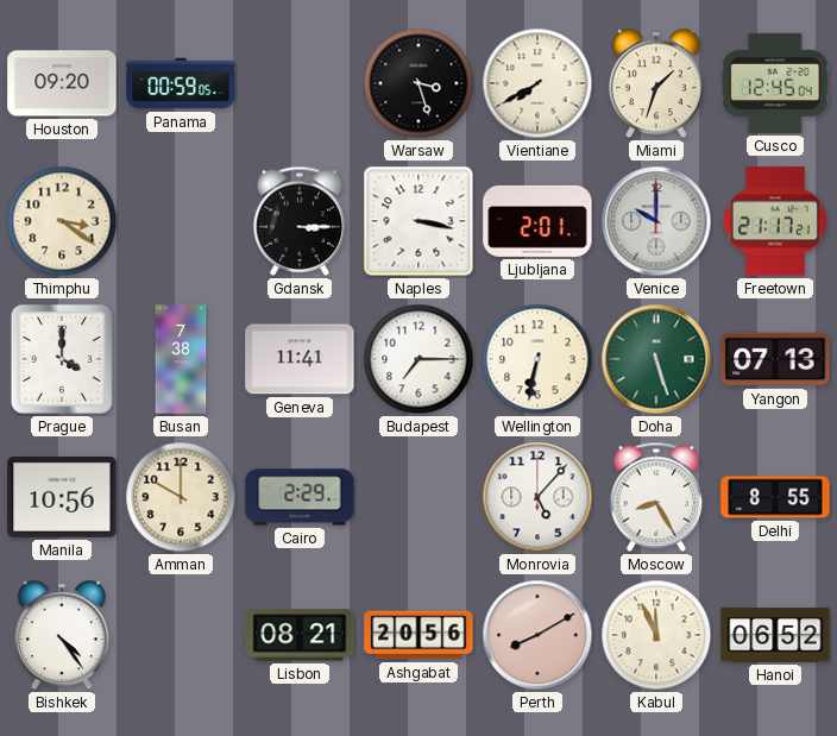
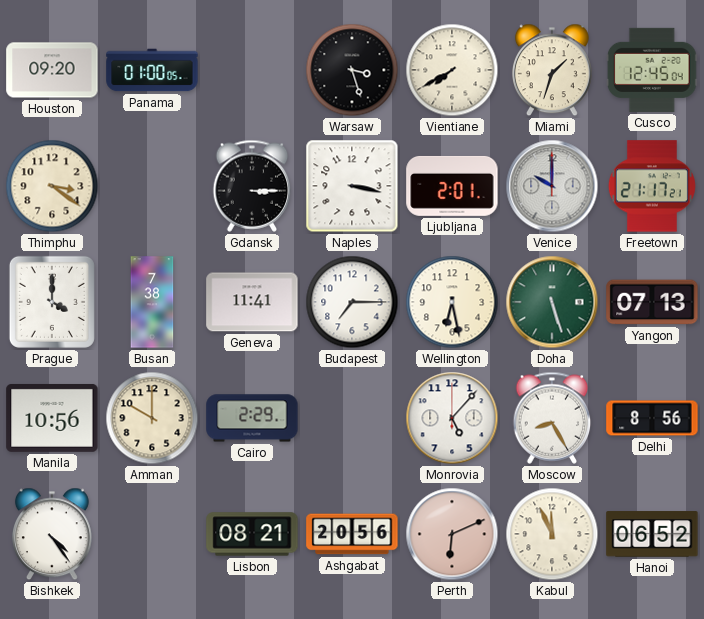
Panama: 00:59 -> 01:00
Wellington: 6:32 -> 6:28
Delhi: 8:55 -> 8:56
Perth: 8:10 -> 6:11
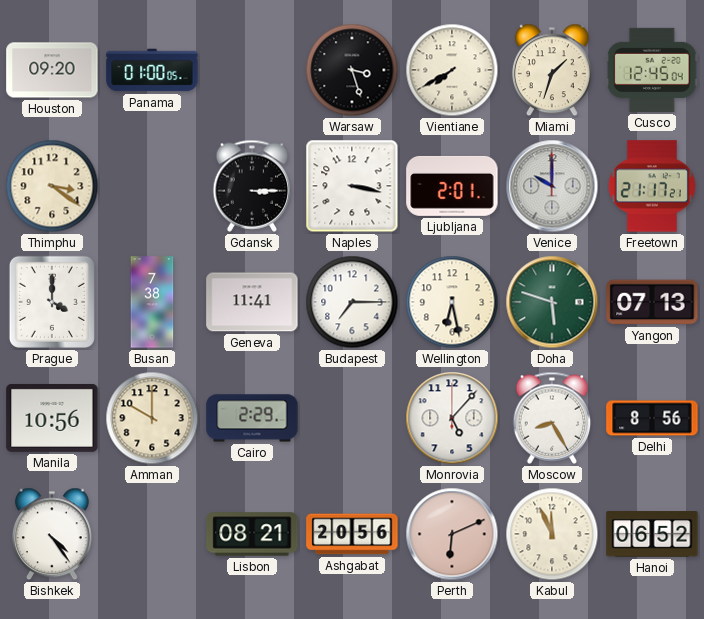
Doha: 5:27 -> 5:48
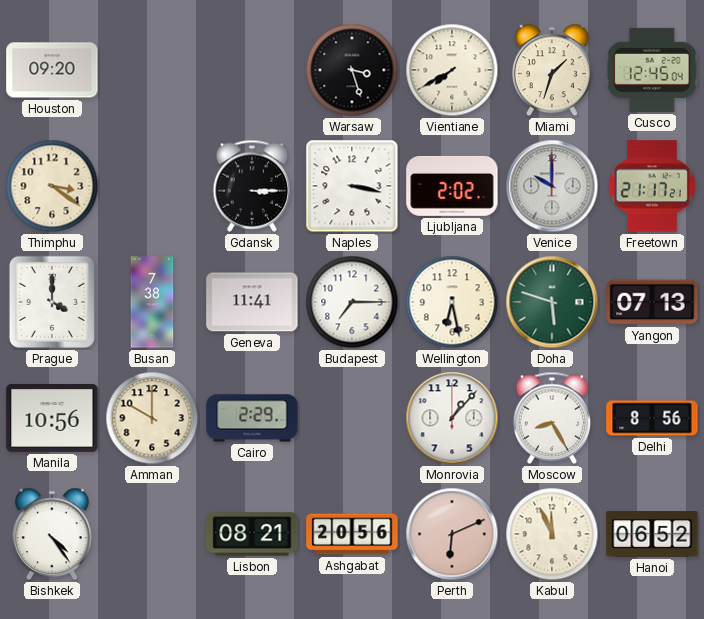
Panama: 01:00 -> none
Ljubljana: 2:01 -> 2:02
Monrovia: 5:07 -> 1:07
